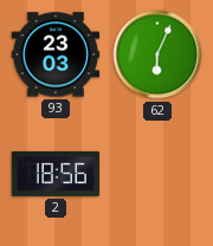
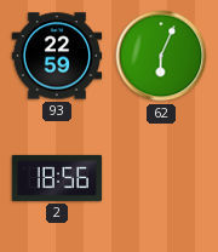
93: 23:03 -> 22:59
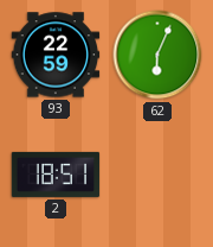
2: 18:56 -> 18:51
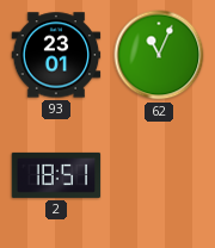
93: 22:59 -> 23:01
62: 6:04 -> 11:04
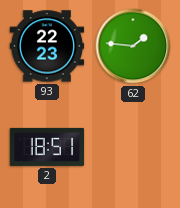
93: 23:01 -> 22:23
62: 11:04 -> 1:46
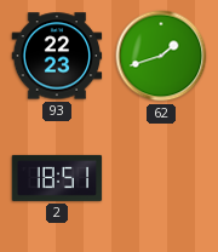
62: 1:46 -> 1:42
